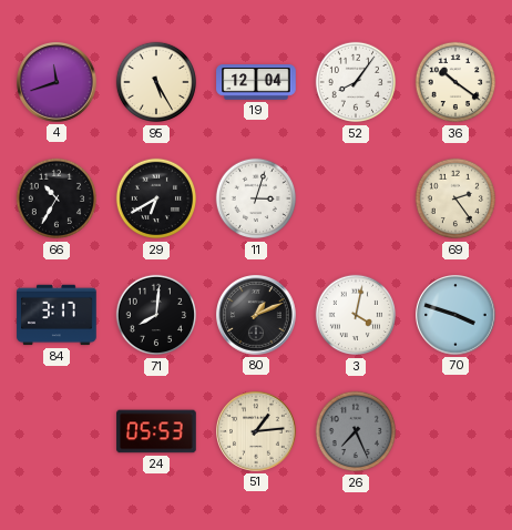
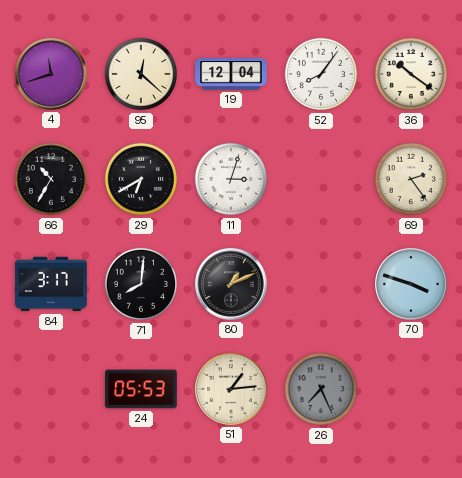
95: 5:25 -> 12:22
3: 4:02 -> none
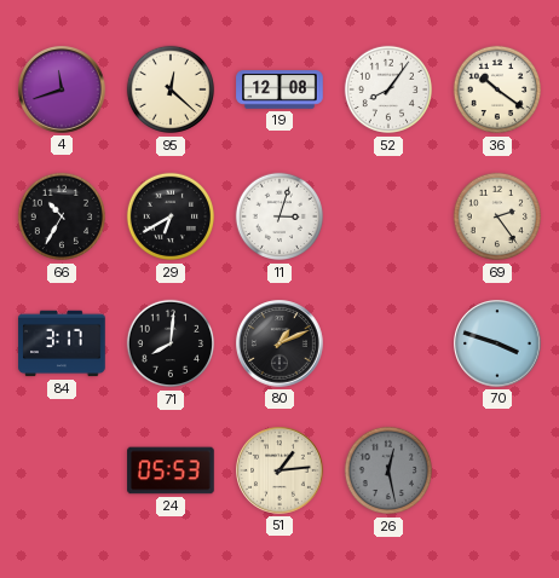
19: 12:04 -> 12:08
26: 7:26 -> 12:28
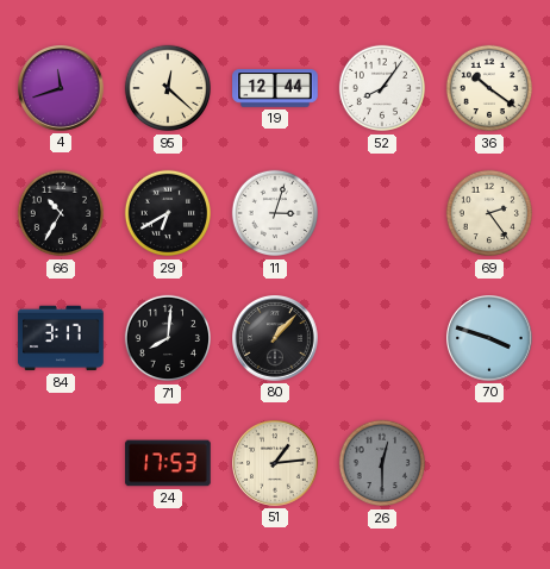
19: 12:08 -> 12:44
80: 1:11 -> 1:07
24: 05:53 -> 17:53
26: 12:28 -> 12:30
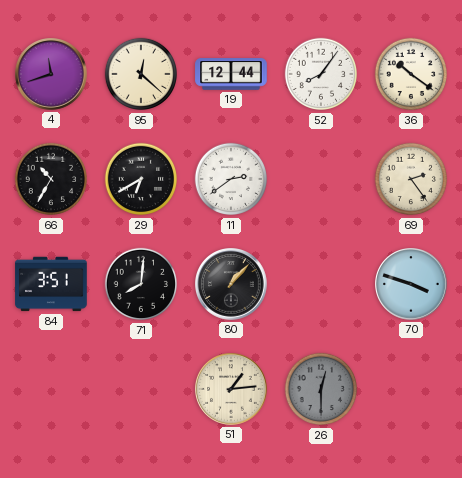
11: 3:03 -> 2:39
84: 3:17 -> 3:51
24: 17:53 -> none
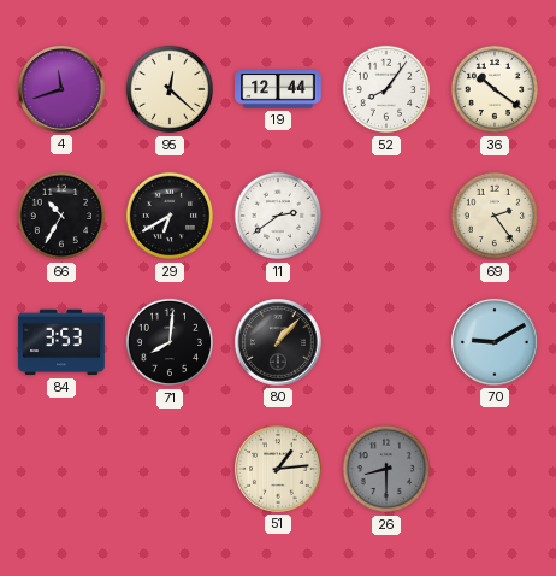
84: 3:51 -> 3:53
70: 3:48 -> 9:10
26: 12:30 -> 8:30
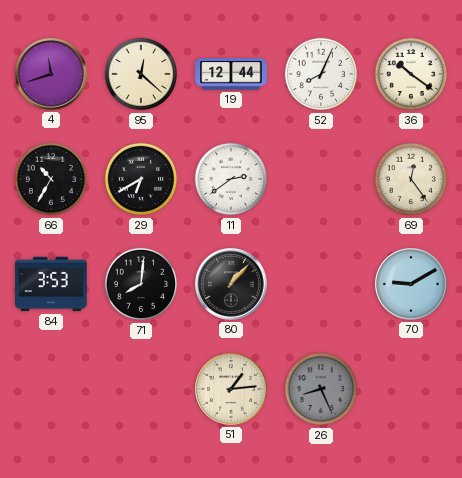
52: 8:06 -> 8:04
69: 2:24 -> 12:24
26: 8:30 -> 8:26
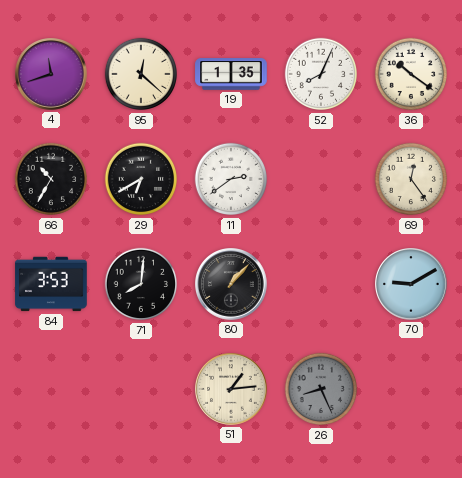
19: 12:44 -> 1:35
